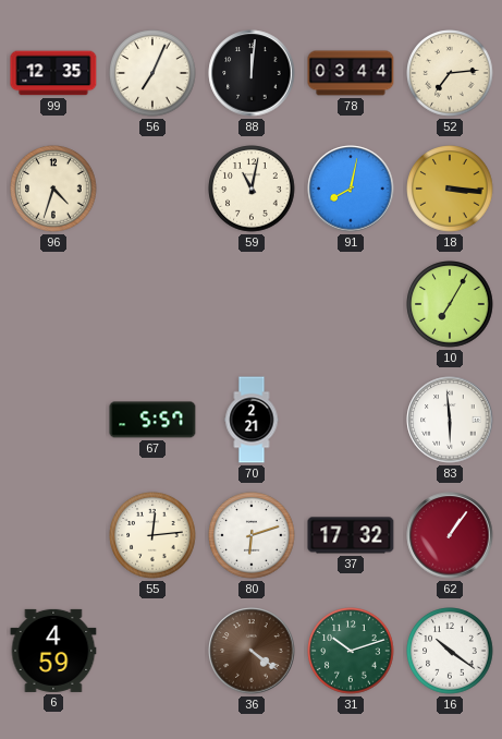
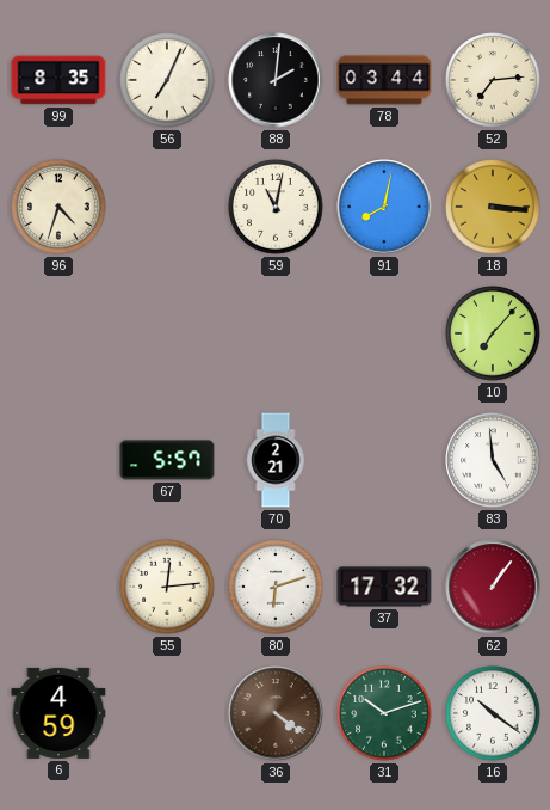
99: 12:35 -> 8:35
88: 12:01 -> 2:01
10: 7:05 -> 7:07
83: 5:59 -> 4:59
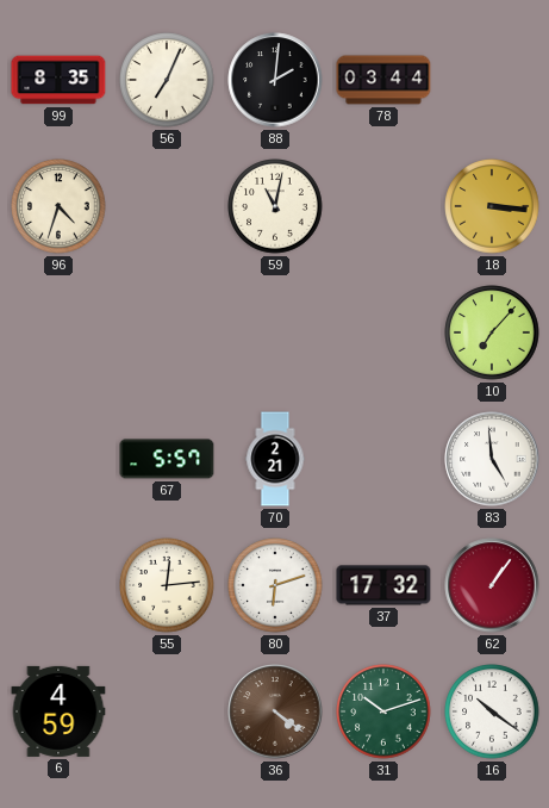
52: 7:14 -> none
91: 8:02 -> none
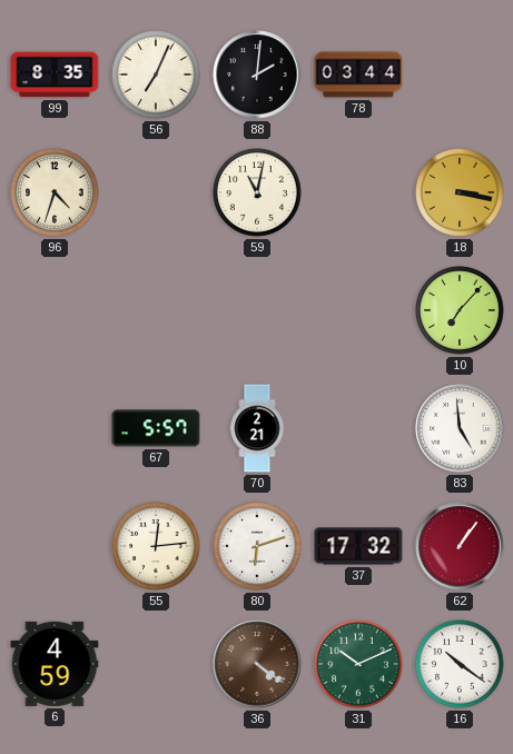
18: 3:16 -> 3:17
31: 10:12 -> 10:11
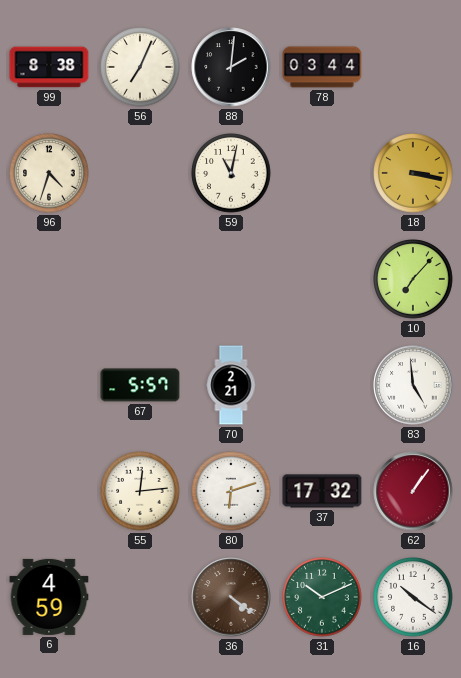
99: 8:35 -> 8:38
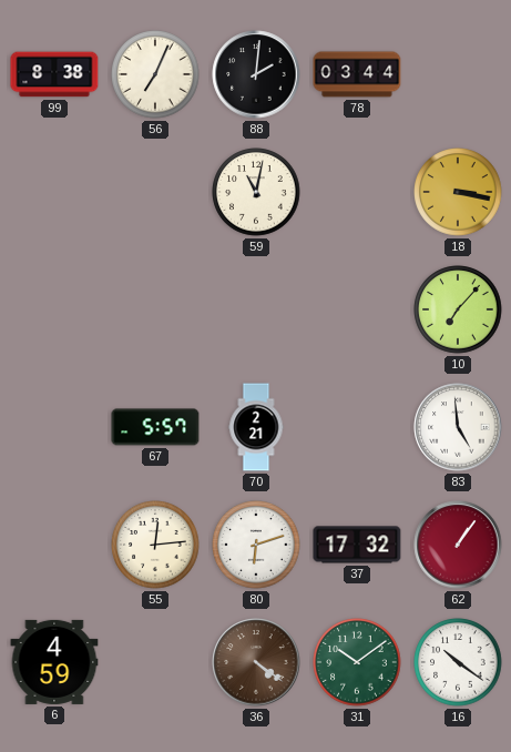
96: 4:33 -> none
31: 10:11 -> 10:09
